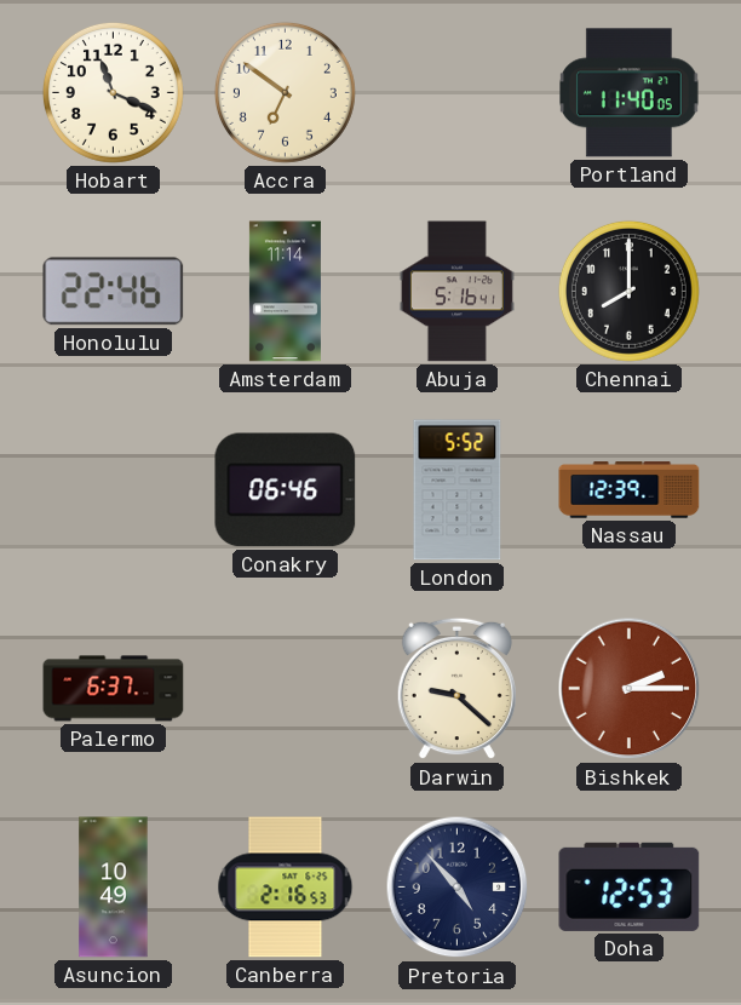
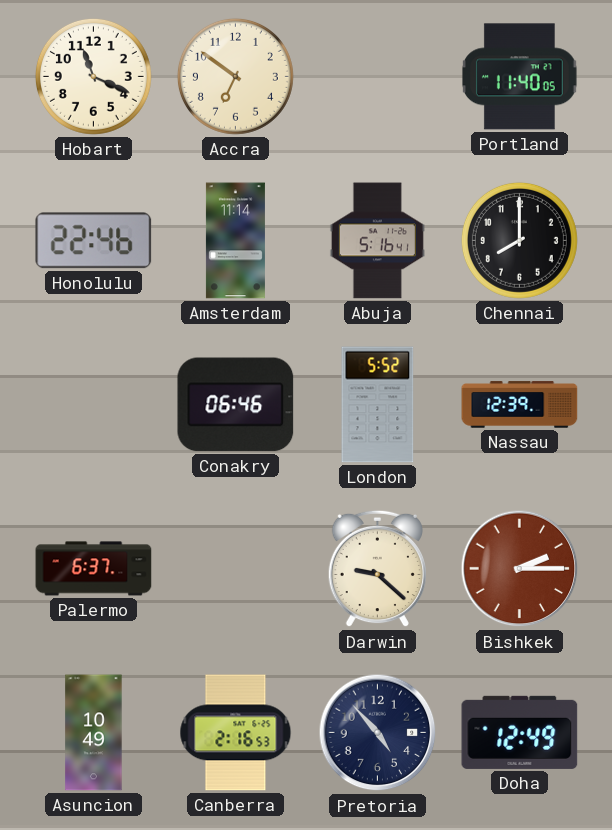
Doha: 12:53 -> 12:49
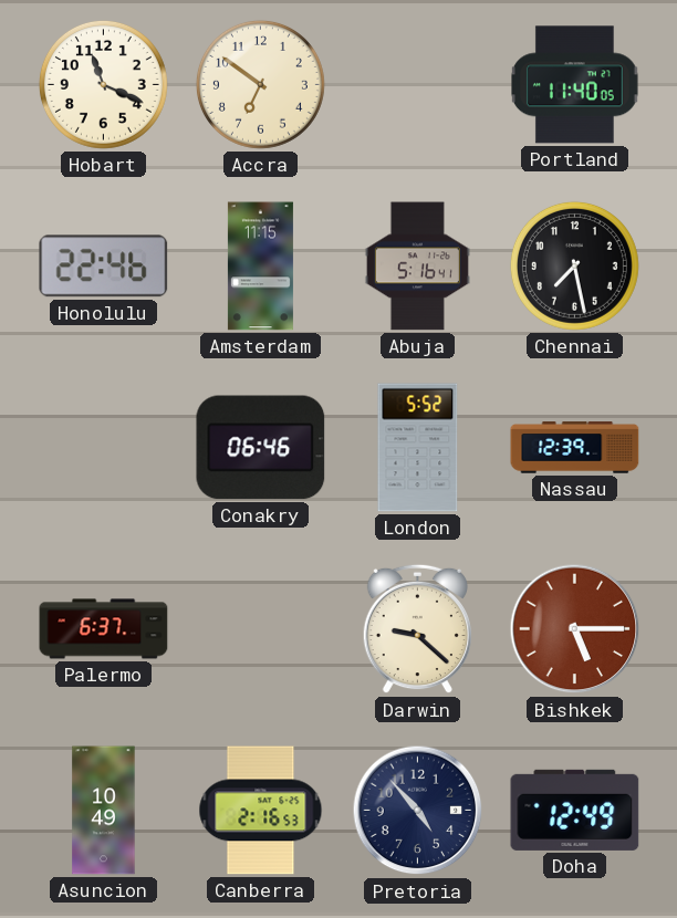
Amsterdam: 11:14 -> 11:15
Chennai: 8:00 -> 7:28
Bishkek: 2:15 -> 5:15
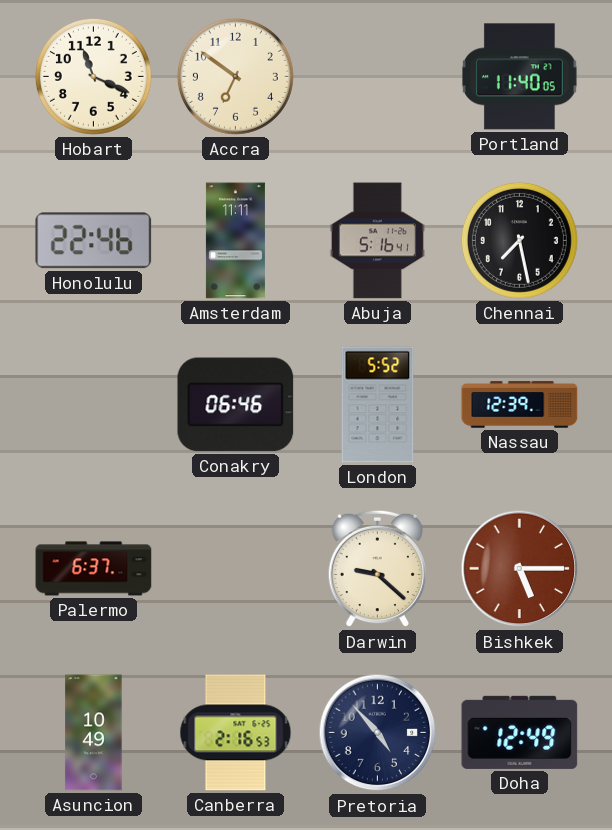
Amsterdam: 11:15 -> 11:11
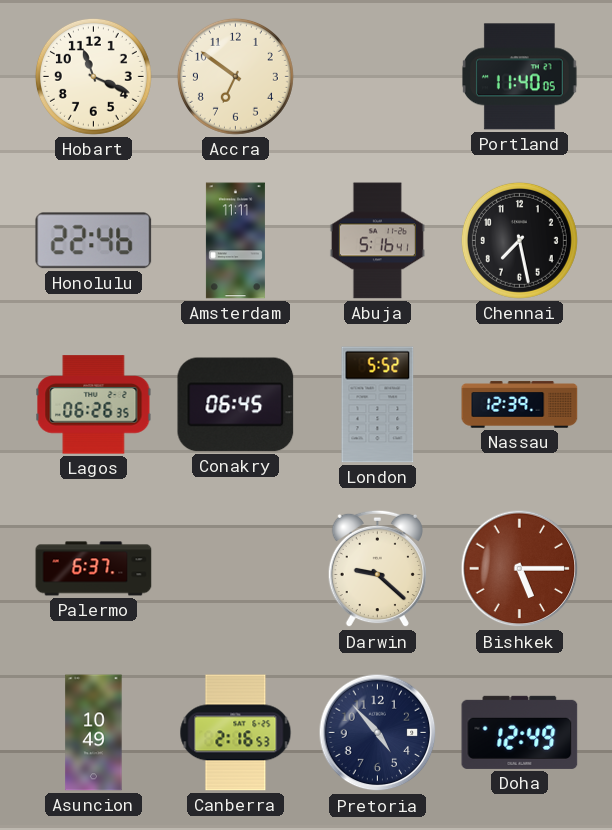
Lagos: none -> 06:26
Conakry: 06:46 -> 06:45
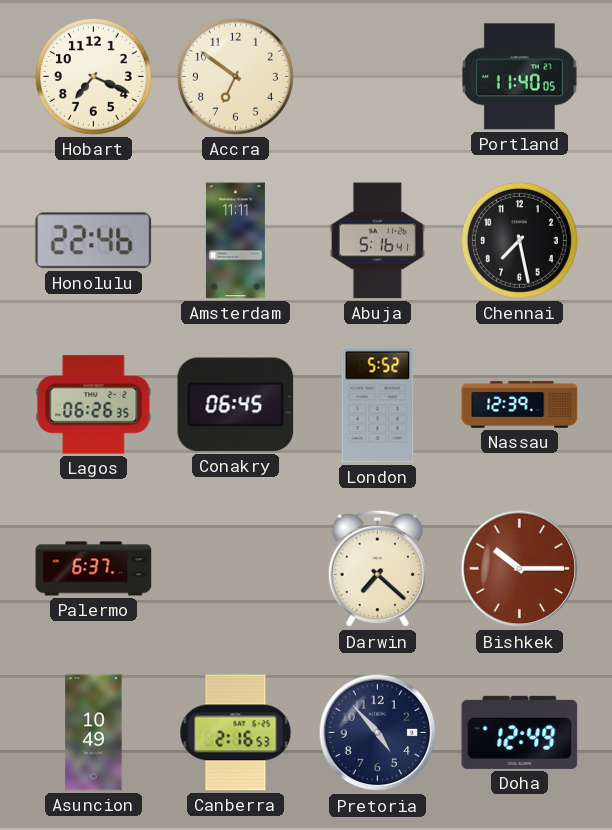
Hobart: 11:19 -> 7:19
Darwin: 9:22 -> 7:22
Bishkek: 5:15 -> 10:15
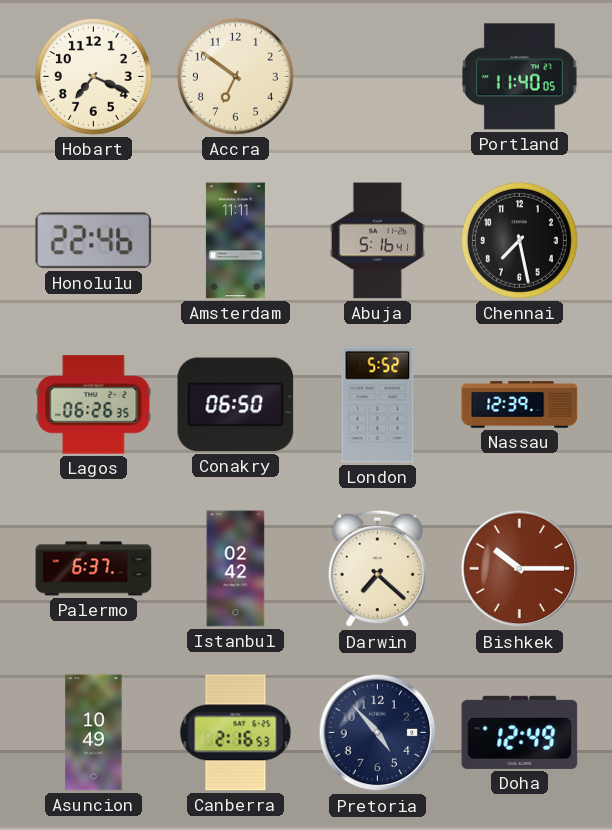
Conakry: 06:45 -> 06:50
Istanbul: none -> 02:42
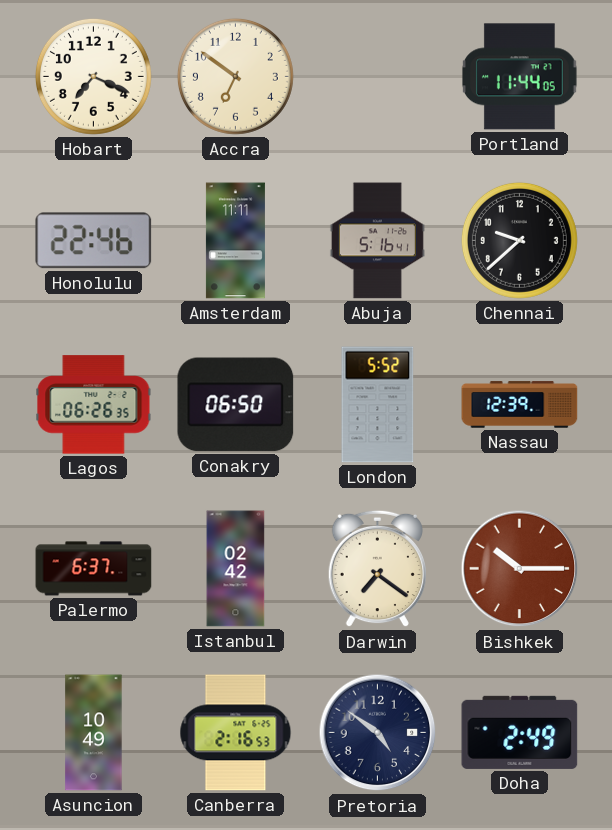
Portland: 11:40 -> 11:44
Chennai: 7:28 -> 9:38
Darwin: 7:22 -> 7:21
Pretoria: 4:53 -> 4:51
Doha: 12:49 -> 2:49
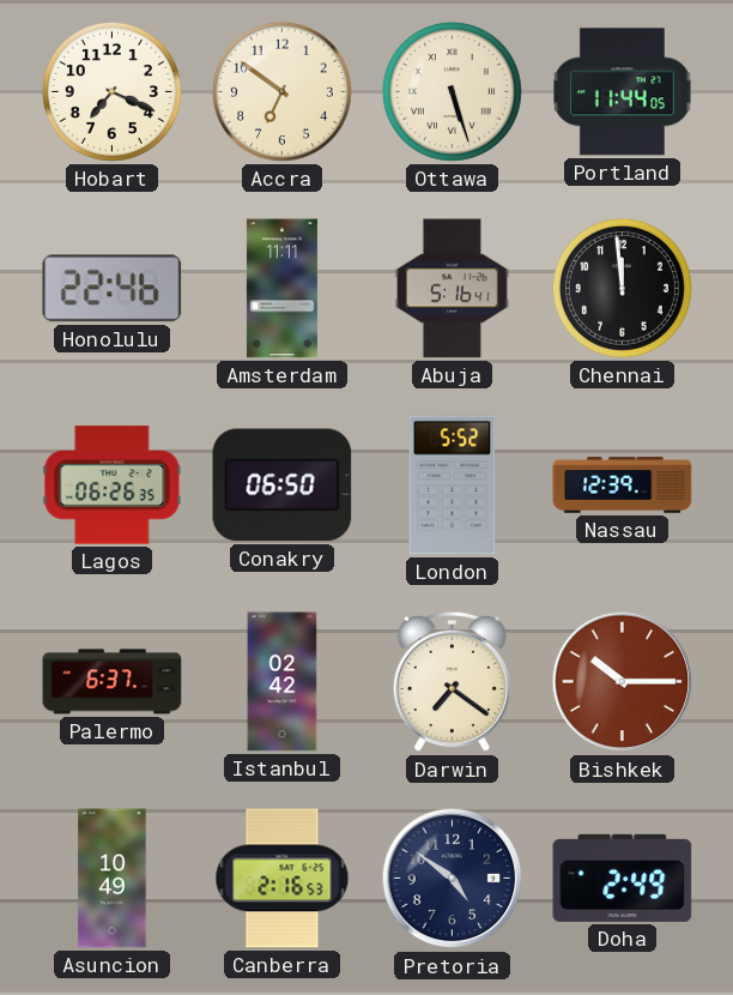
Ottawa: none -> 5:27
Chennai: 9:38 -> 11:59
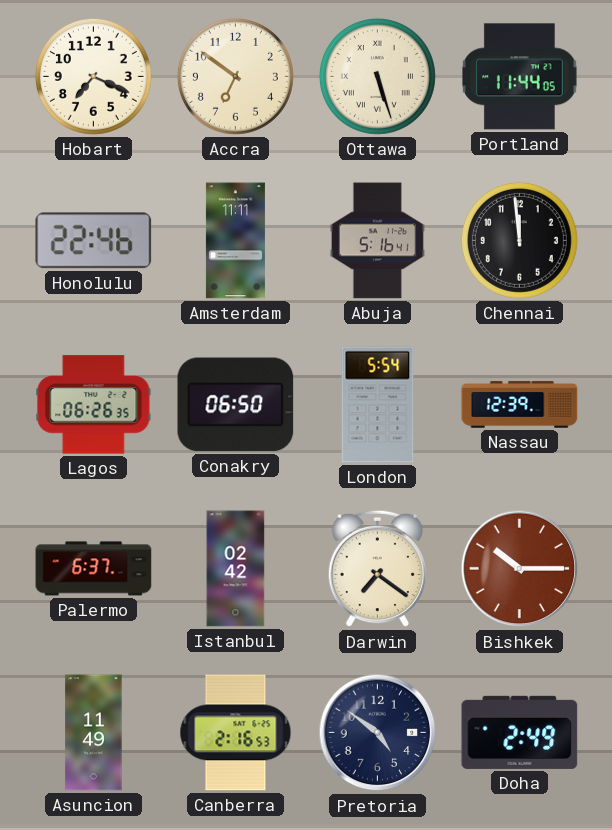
London: 5:52 -> 5:54
Asuncion: 10:49 -> 11:49
